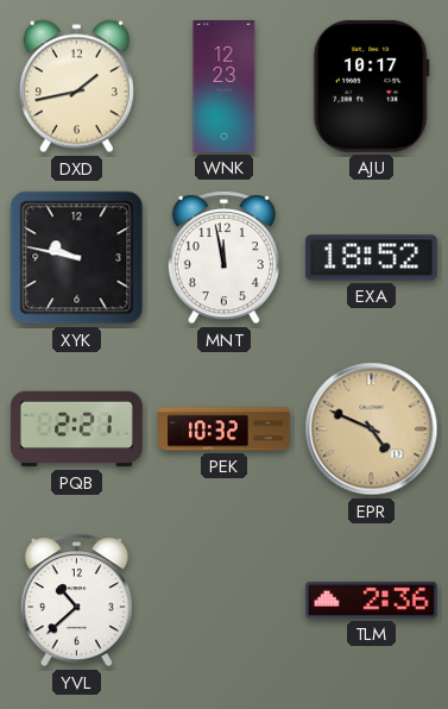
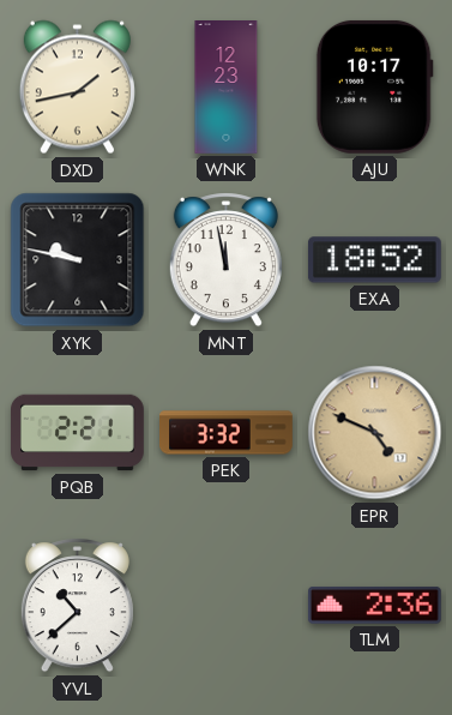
PEK: 10:32 -> 3:32
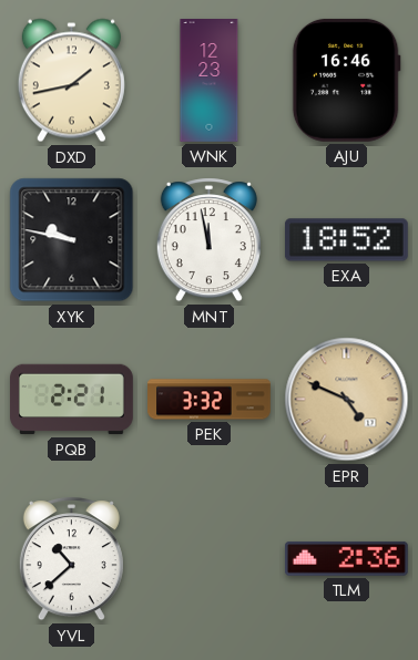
AJU: 10:17 -> 16:46
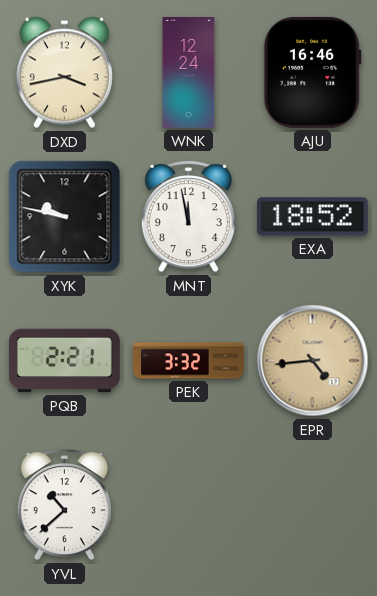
DXD: 1:43 -> 3:43
WNK: 12:23 -> 12:24
EPR: 4:49 -> 4:44
TLM: 2:36 -> none
